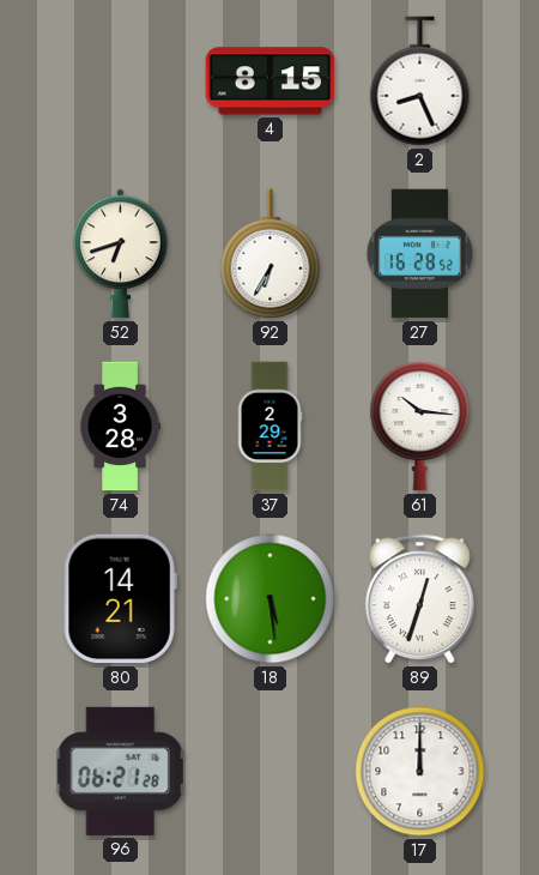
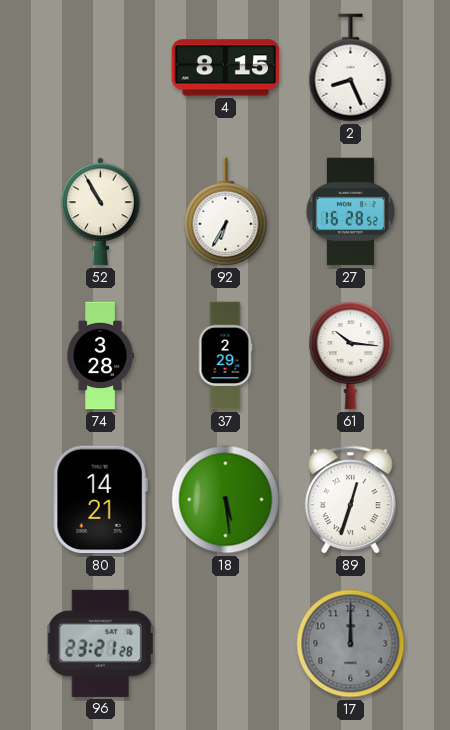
52: 6:42 -> 10:55
96: 06:21 -> 23:21
17 dial: white -> grey
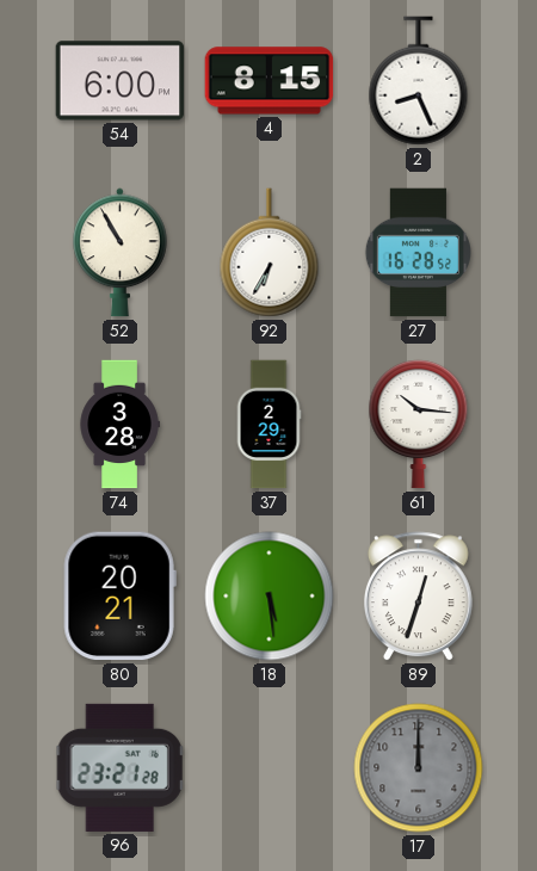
54: none -> 6:00
80: 14:21 -> 20:21
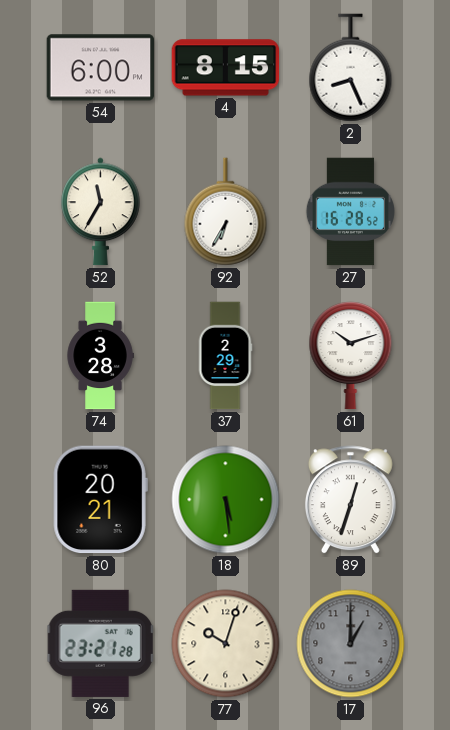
52: 10:55 -> 11:35
61: 10:16 -> 10:12
77: none -> 10:03
17: 12:00 -> 1:00
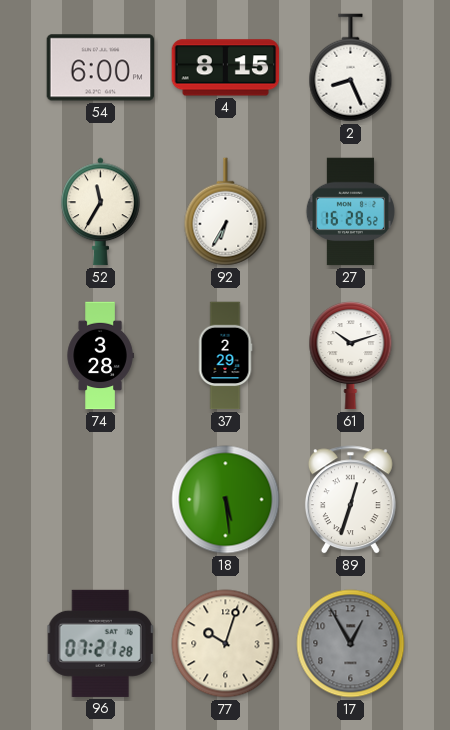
80: 20:21 -> none
96: 23:21 -> 07:21
17: 1:00 -> 12:55
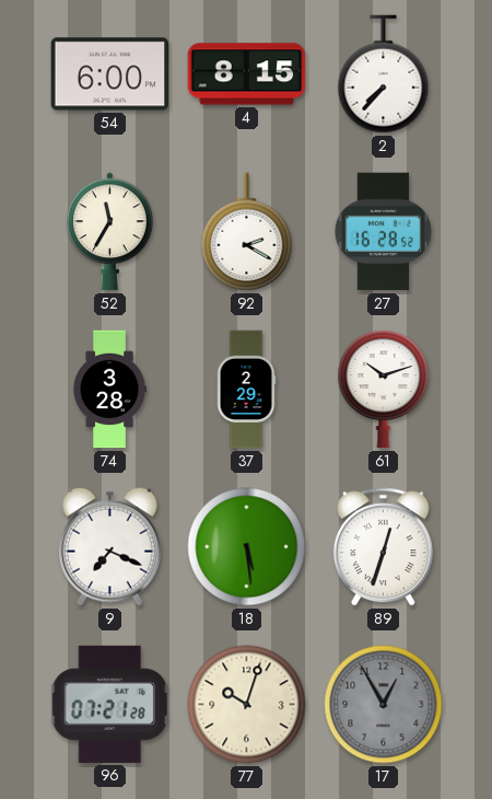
2: 8:26 -> 7:37
92: 6:35 -> 2:20
9: none -> 7:19
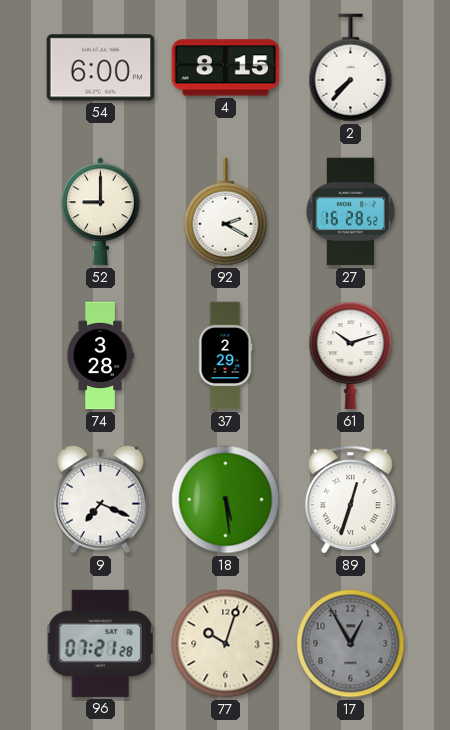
52: 11:35 -> 9:00
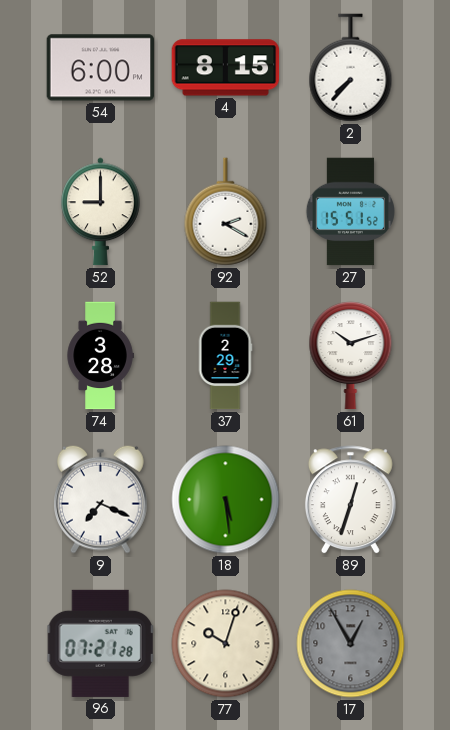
27: 16:28 -> 15:51
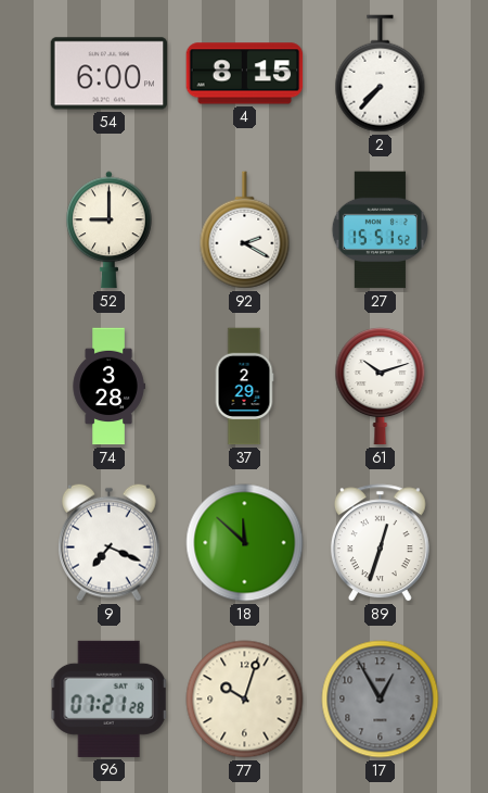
18: 5:29 -> 11:52
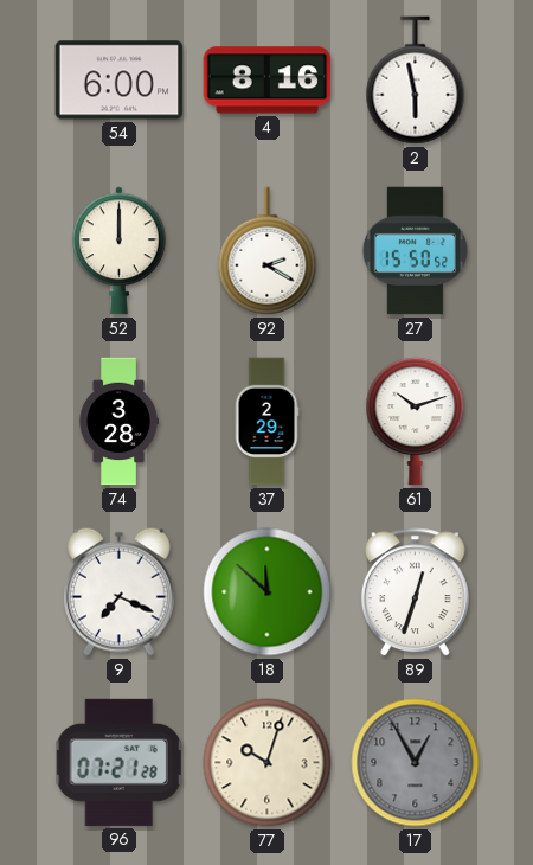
4: 8:15 -> 8:16
2: 7:37 -> 5:58
52: 9:00 -> 12:00
27: 15:51 -> 15:50
